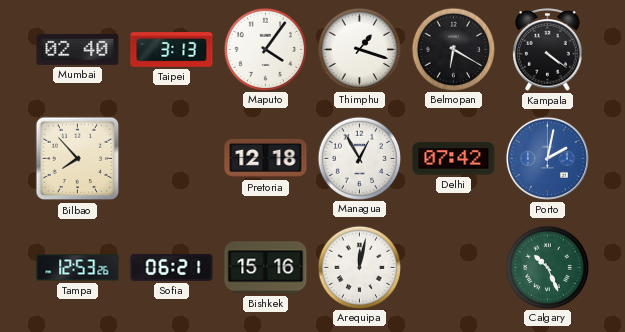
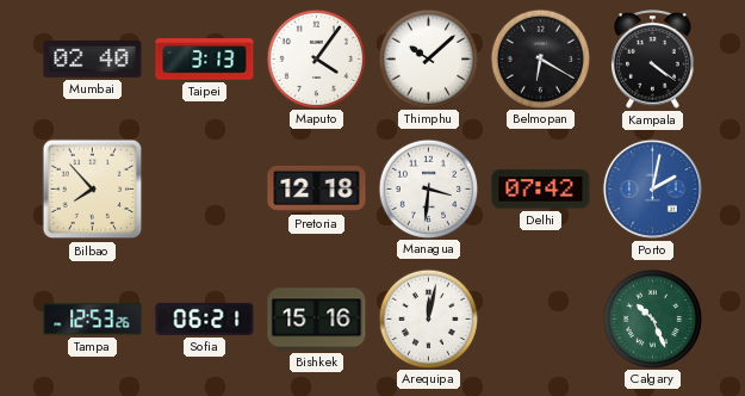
Thimphu: 1:18 -> 10:08
Managua: 12:55 -> 3:31
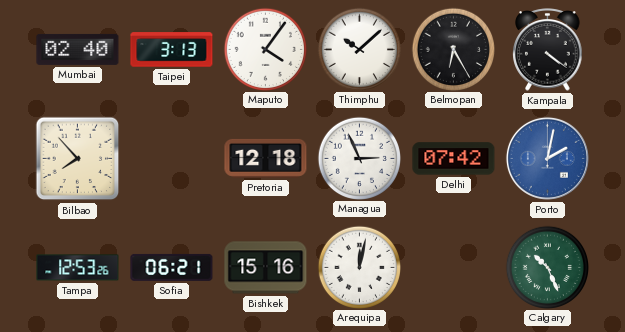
Belmopan: 6:20 -> 6:25
Managua: 3:31 -> 2:56
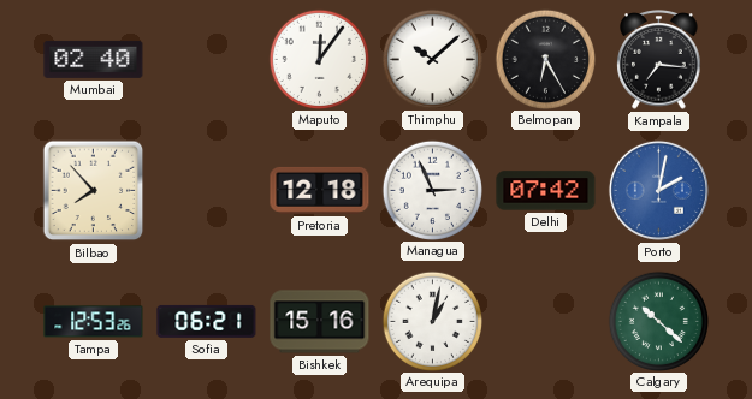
Taipei: 3:13 -> none
Maputo: 4:06 -> 12:06
Kampala: 4:21 -> 7:16
Arequipa: 12:02 -> 1:02
Calgary: 10:26 -> 10:22
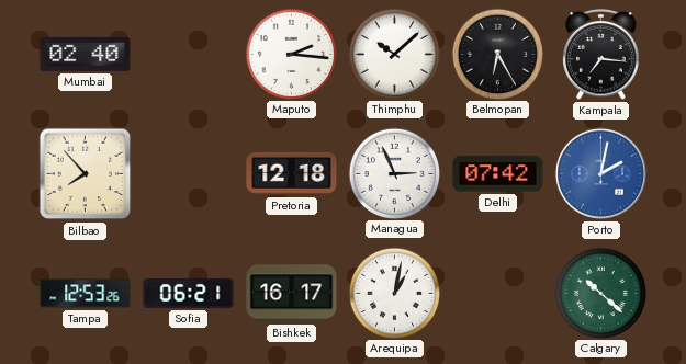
Maputo: 12:06 -> 2:16
Bishkek: 15:16 -> 16:17
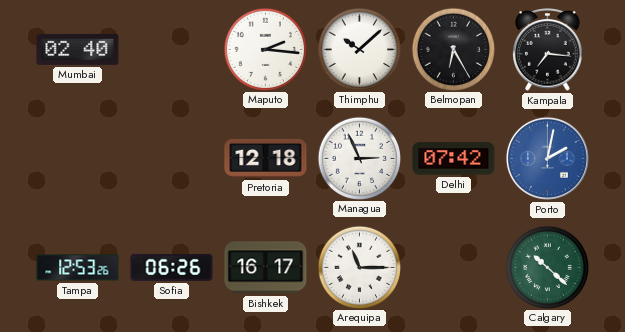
Bilbao: 7:53 -> none
Sofia: 06:21 -> 06:26
Arequipa: 1:02 -> 11:15
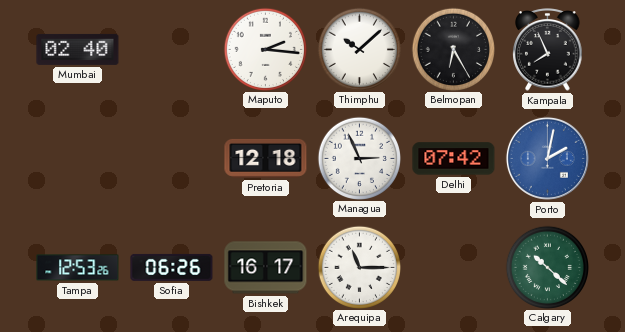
Kampala: 7:16 -> 7:56
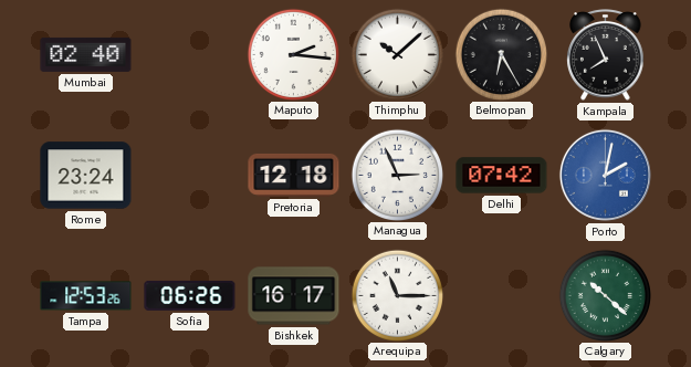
Rome: none -> 23:24
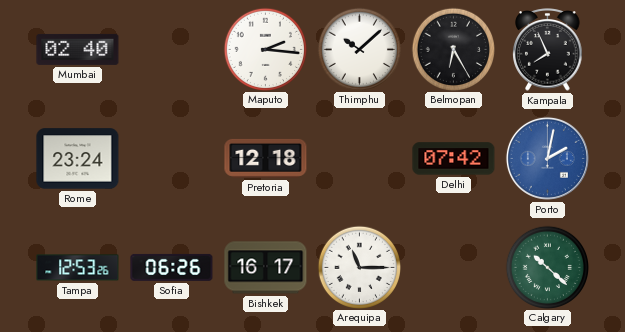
Managua: 2:56 -> none
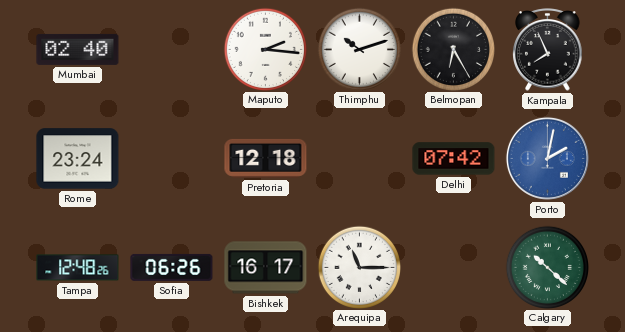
Thimphu: 10:08 -> 10:12
Tampa: 12:53 -> 12:48
